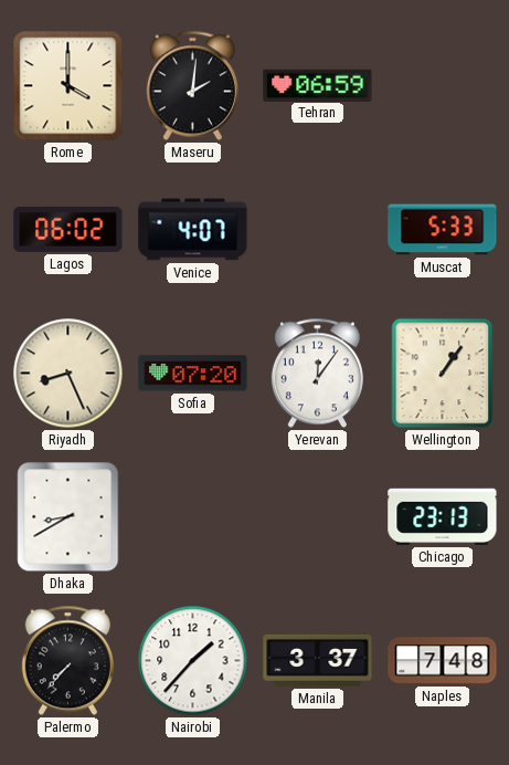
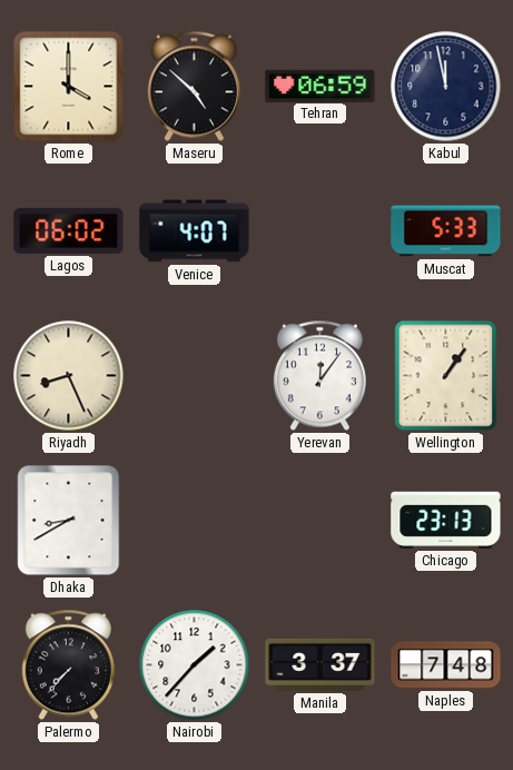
Maseru: 2:01 -> 4:52
Kabul: none -> 11:58
Sofia: 07:20 -> none
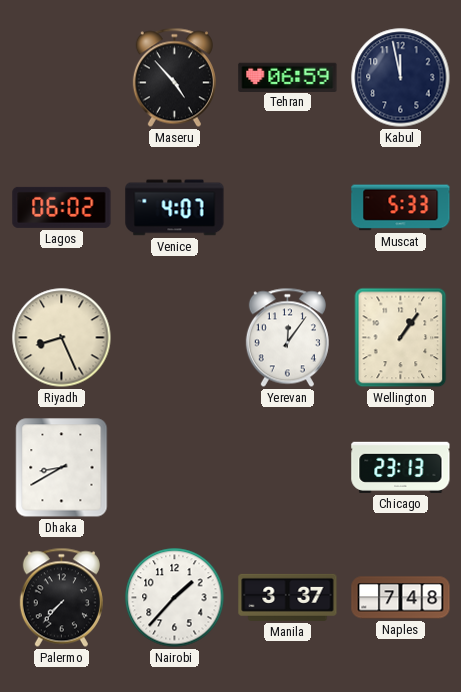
Rome: 4:00 -> none
Maseru: 4:52 -> 4:53
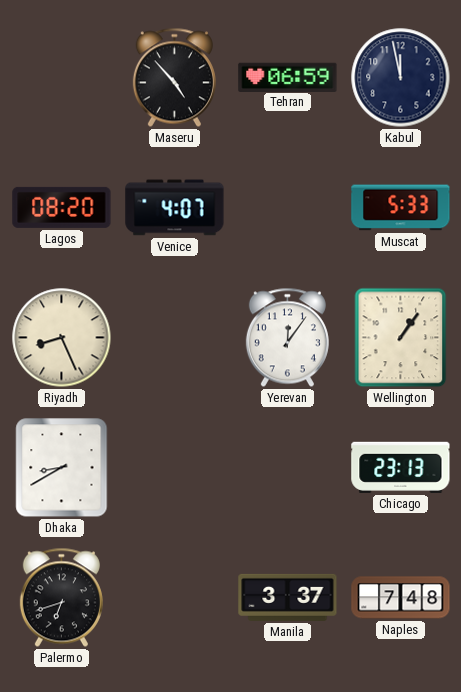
Lagos: 06:02 -> 08:20
Palermo: 7:37 -> 6:42
Nairobi: 1:37 -> none
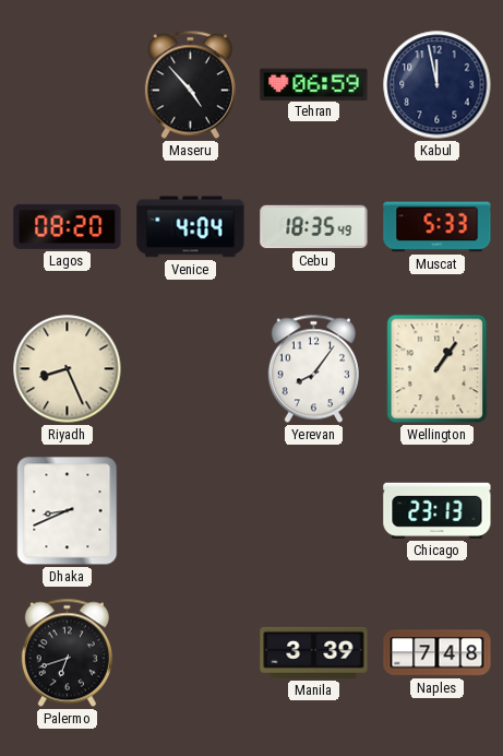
Venice: 4:07 -> 4:04
Cebu: none -> 18:35
Yerevan: 12:06 -> 8:06
Dhaka: 8:40 -> 8:41
Manila: 3:37 -> 3:39
